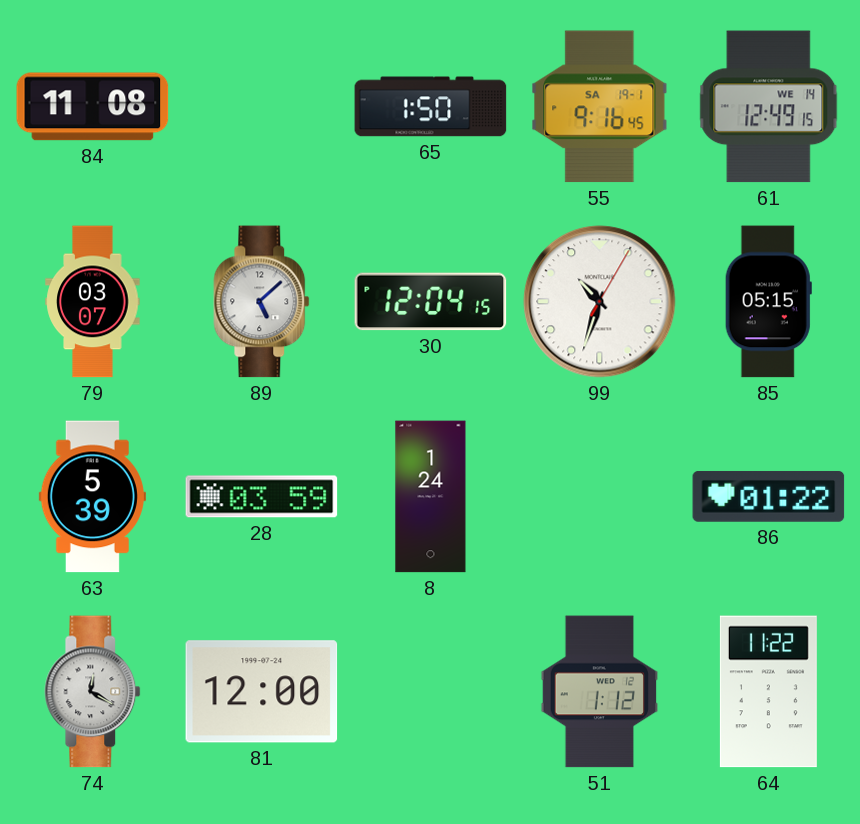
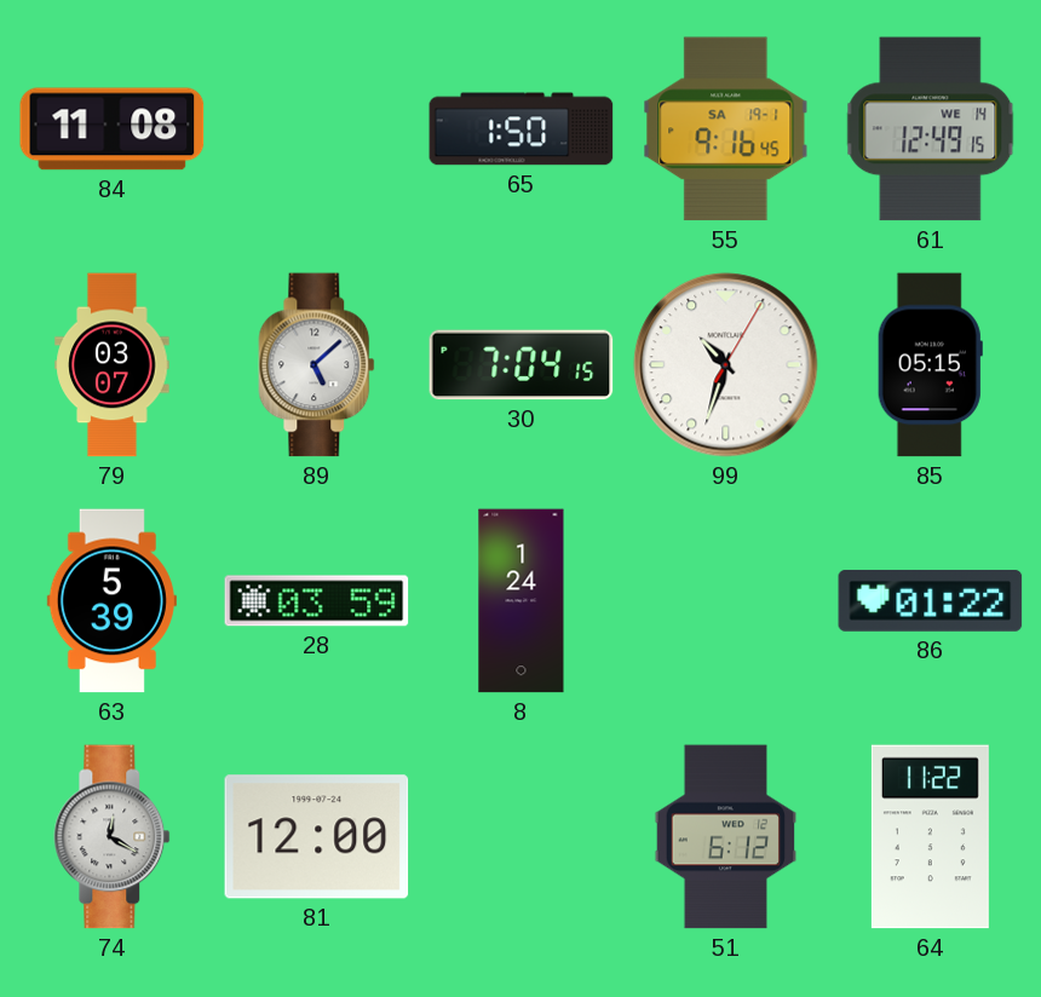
30: 12:04 -> 7:04
51: 1:12 -> 6:12
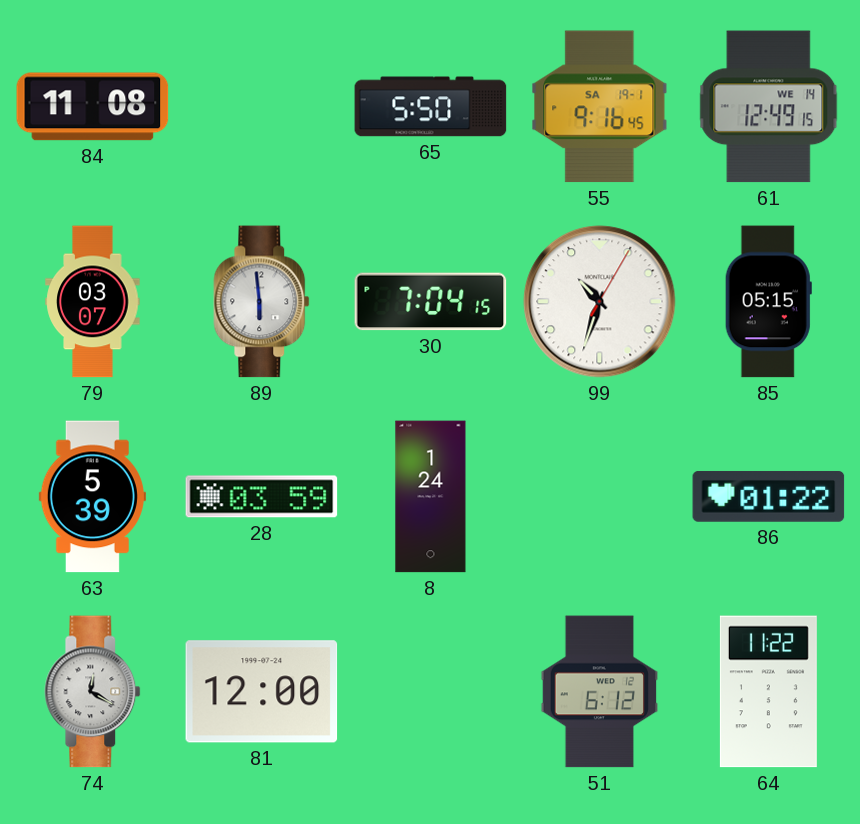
65: 1:50 -> 5:50
89: 5:08 -> 5:59
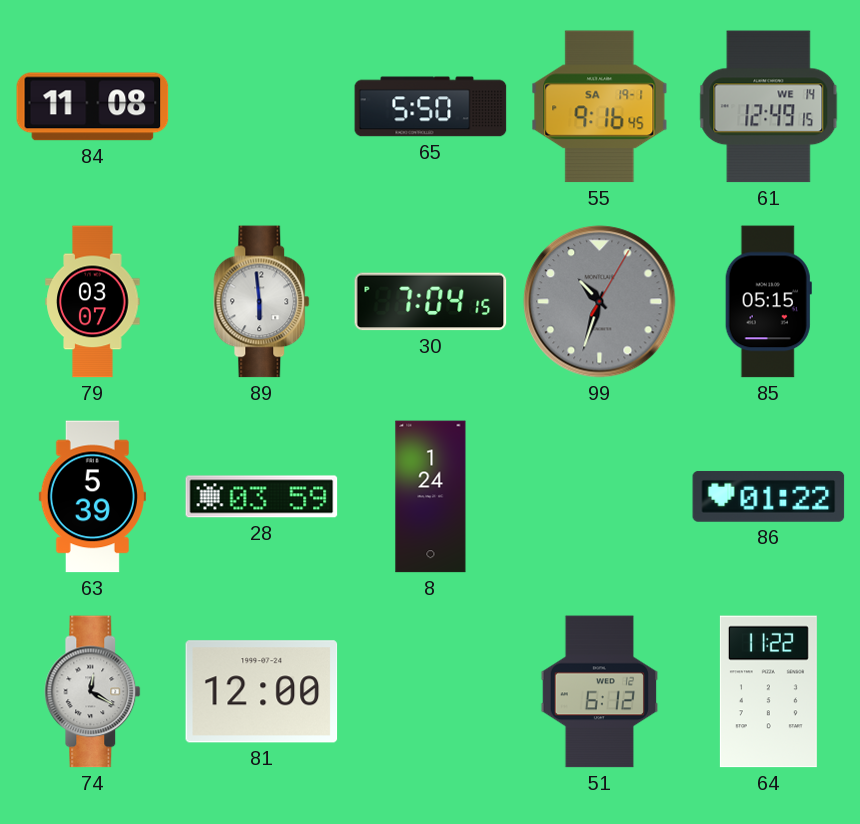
99 dial: white -> grey
